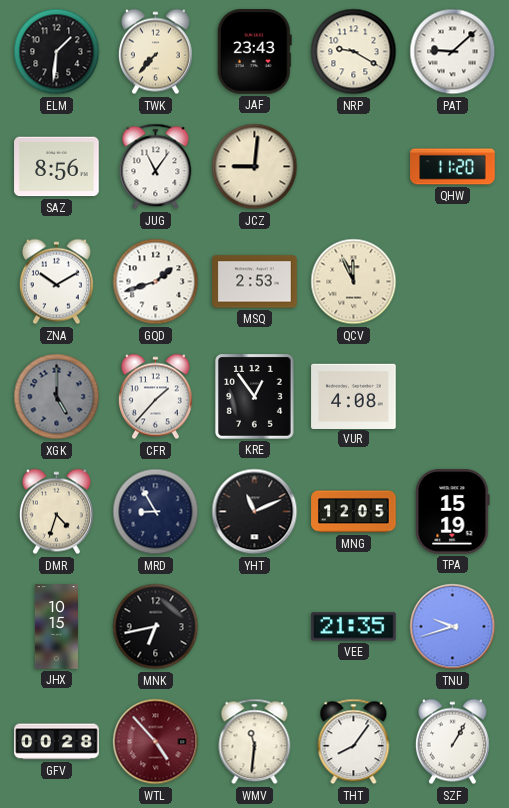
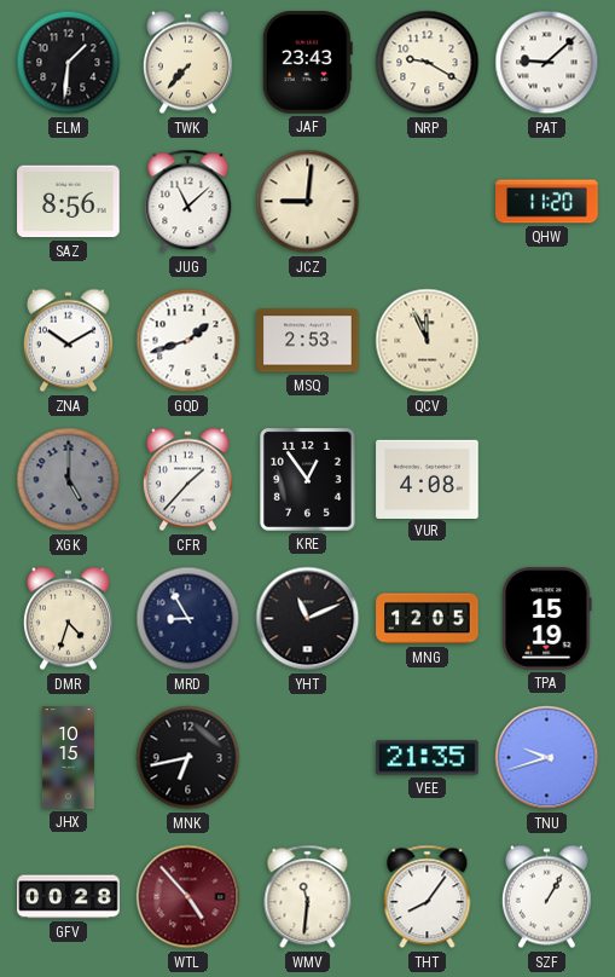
JUG: 11:06 -> 11:08
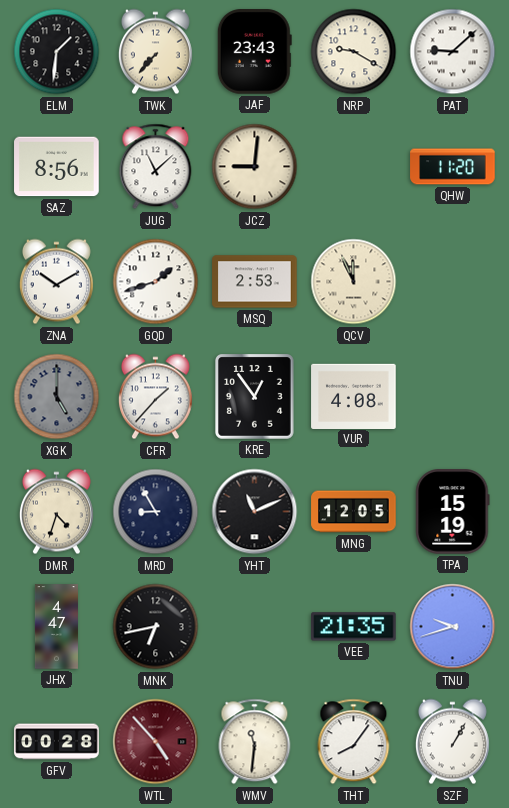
JHX: 10:15 -> 4:47
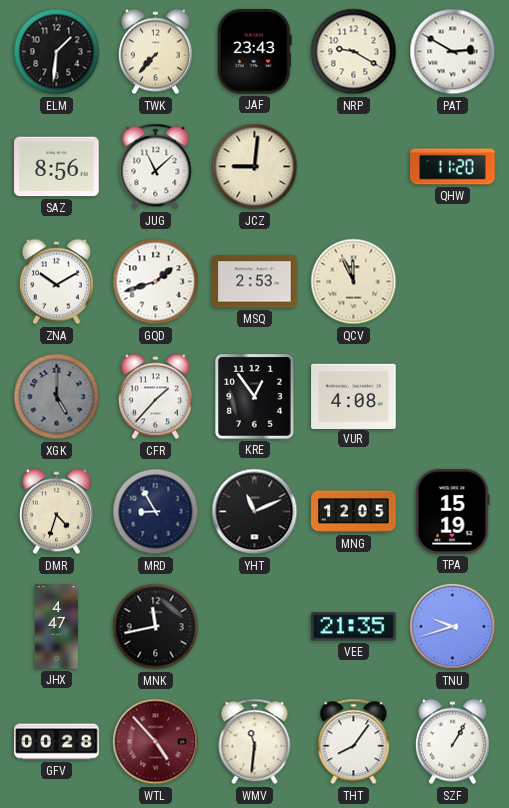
PAT: 9:08 -> 2:50
MNK: 6:43 -> 11:43
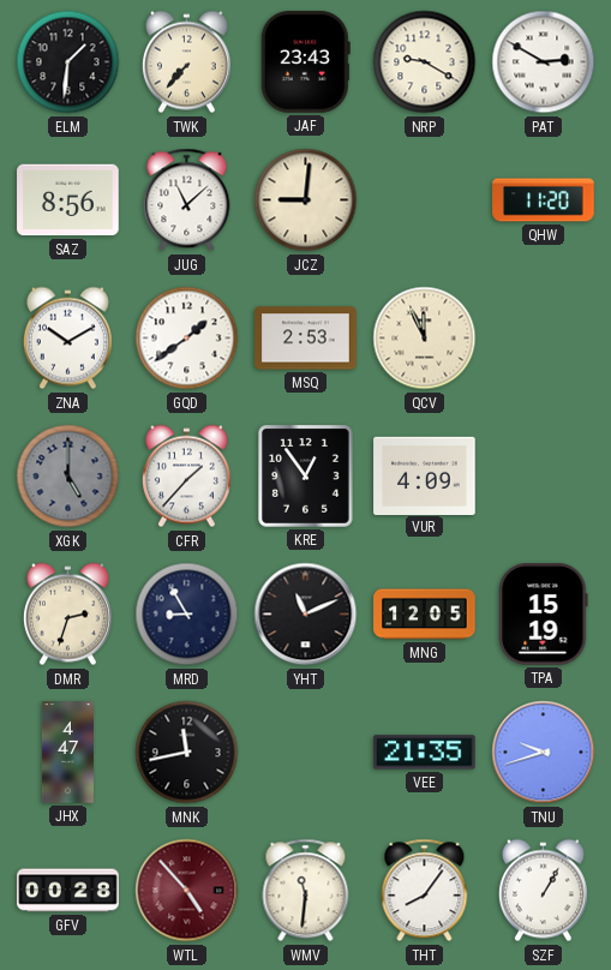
GQD: 1:42 -> 1:39
VUR: 4:08 -> 4:09
DMR: 4:33 -> 2:33
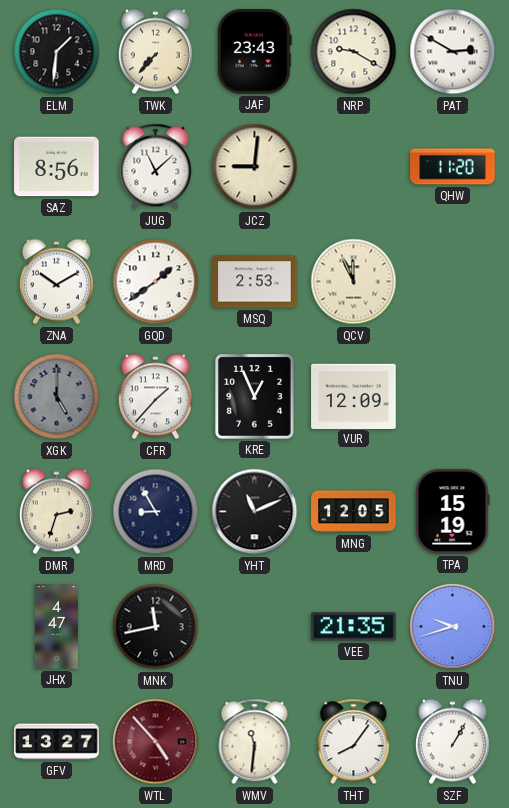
KRE: 12:54 -> 12:56
VUR: 4:09 -> 12:09
GFV: 00:28 -> 13:27
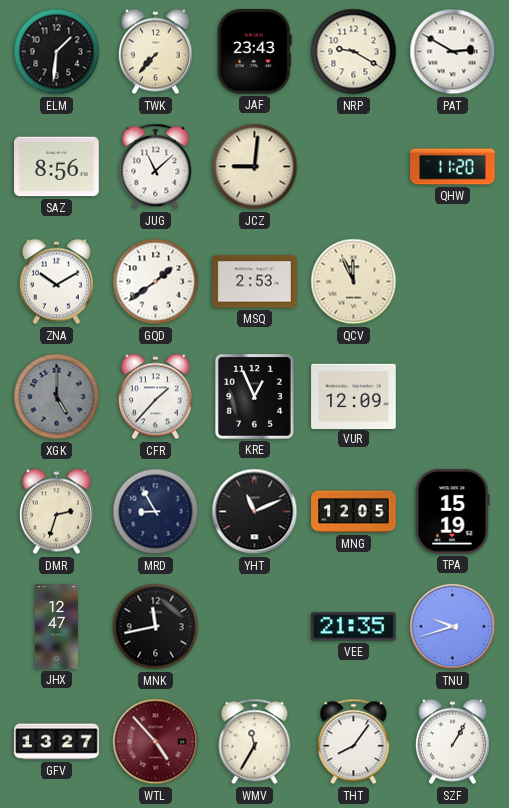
JHX: 4:47 -> 12:47
WMV: 11:31 -> 11:35
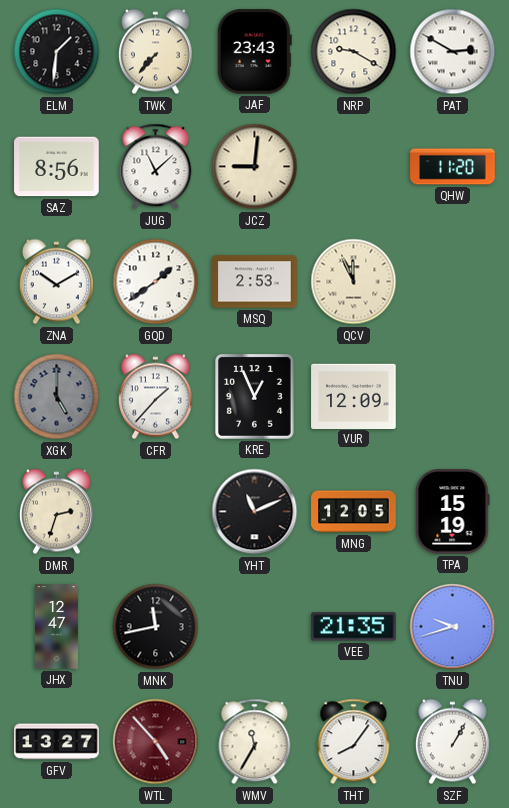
MRD: 8:55 -> none
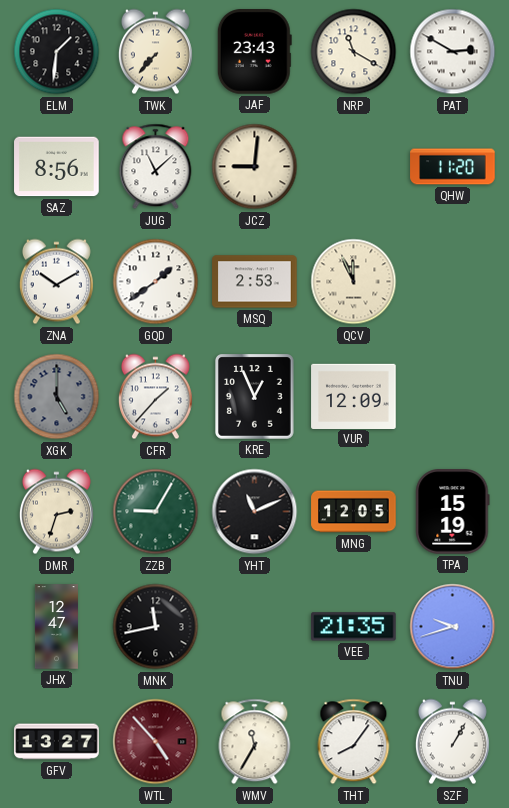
NRP: 9:20 -> 11:20
ZZB: none -> 9:05
